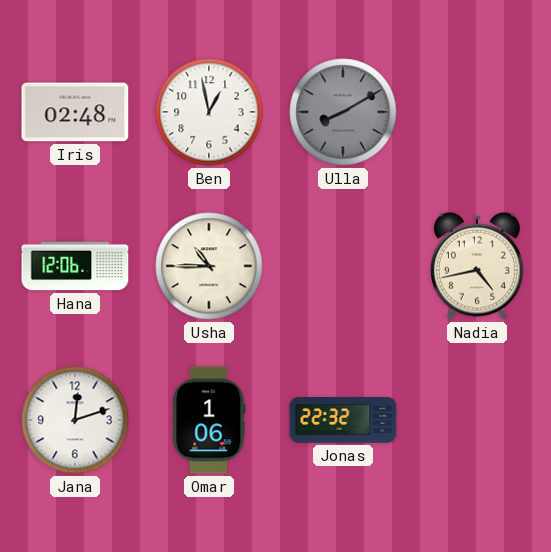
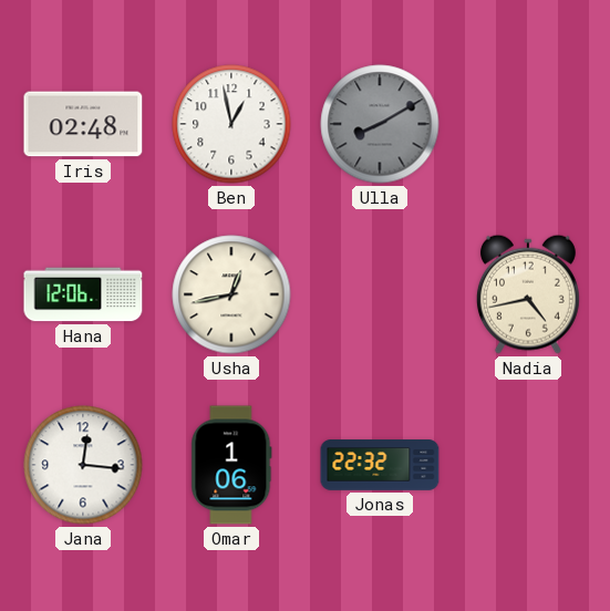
Usha: 10:45 -> 12:43
Jana: 12:12 -> 12:16
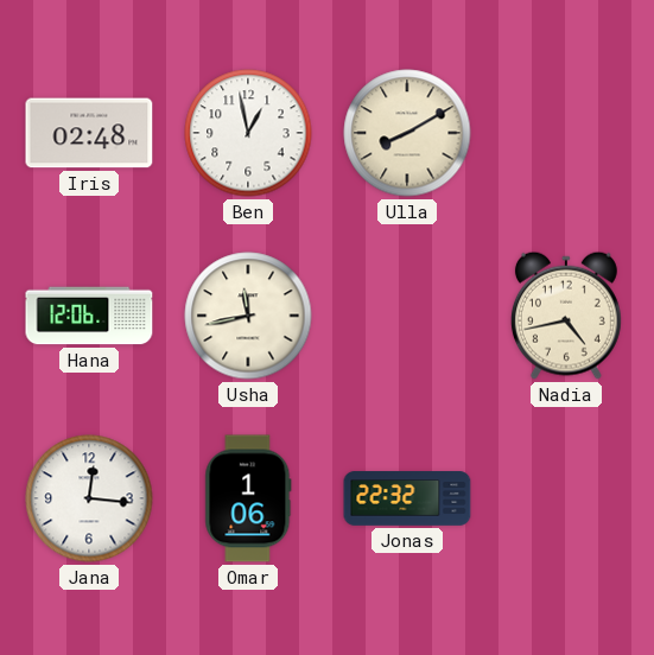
Ulla dial: grey -> cream
Usha: 12:43 -> 11:43
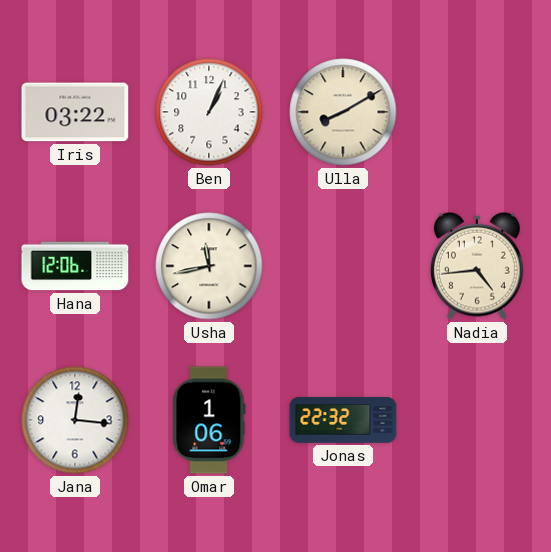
Iris: 02:48 -> 03:22
Ben: 12:58 -> 1:04
Nadia: 4:43 -> 4:44
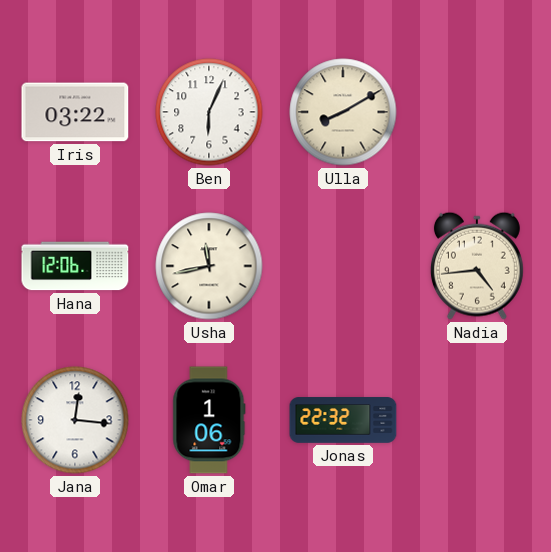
Ben: 1:04 -> 6:04
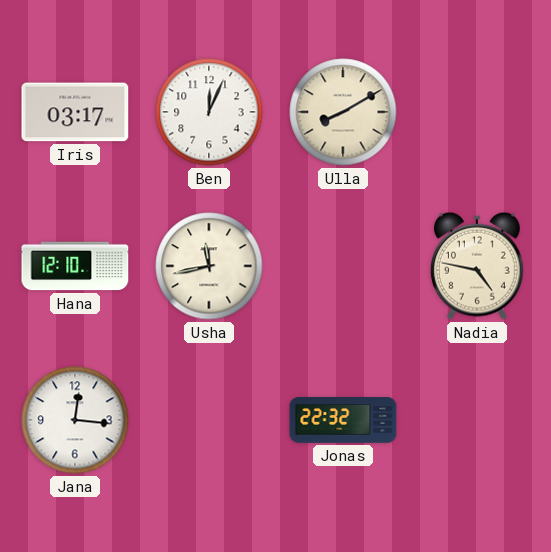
Iris: 03:22 -> 03:17
Ben: 6:04 -> 12:04
Hana: 12:06 -> 12:10
Nadia: 4:44 -> 4:47
Omar: 1:06 -> none
